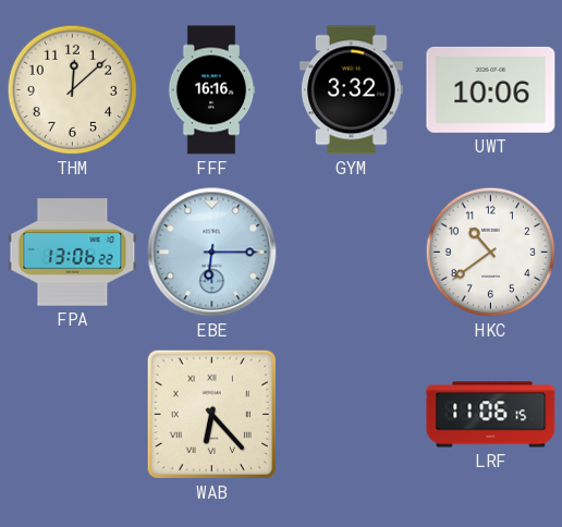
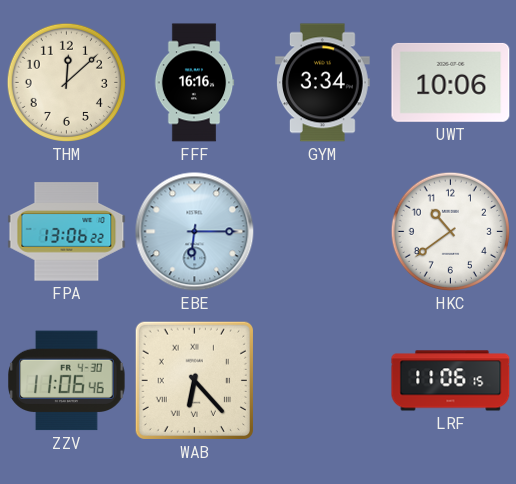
GYM: 3:32 -> 3:34
ZZV: none -> 11:06
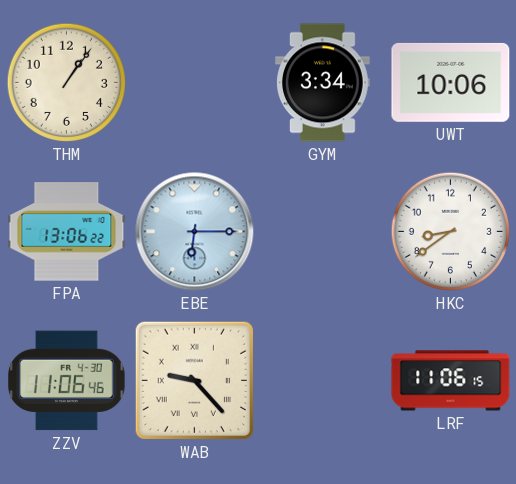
THM: 12:08 -> 1:06
FFF: 16:16 -> none
HKC: 10:39 -> 8:39
WAB: 6:23 -> 9:23
